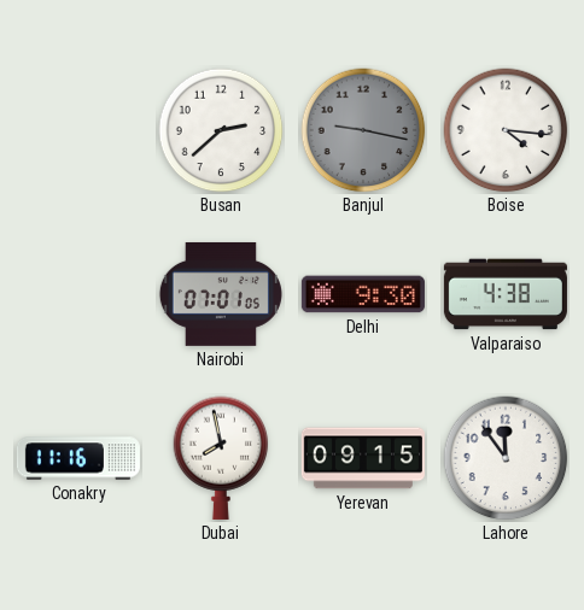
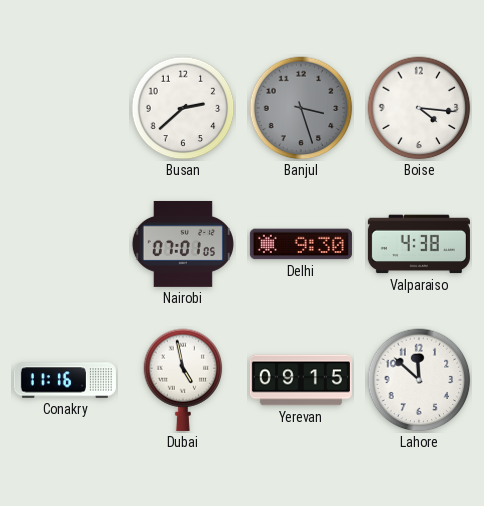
Banjul: 9:17 -> 3:27
Dubai: 7:58 -> 4:58
Lahore: 11:54 -> 11:52
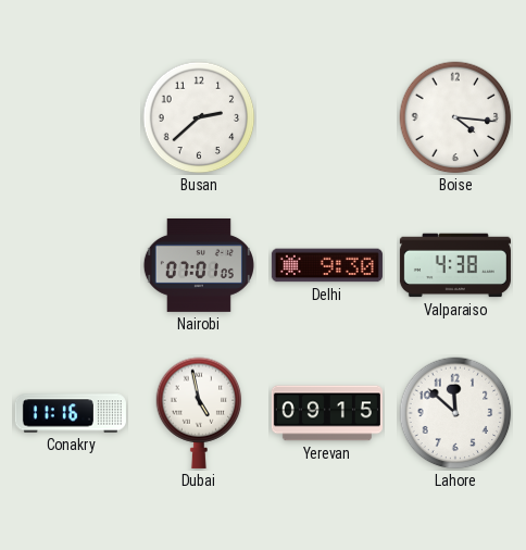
Banjul: 3:27 -> none
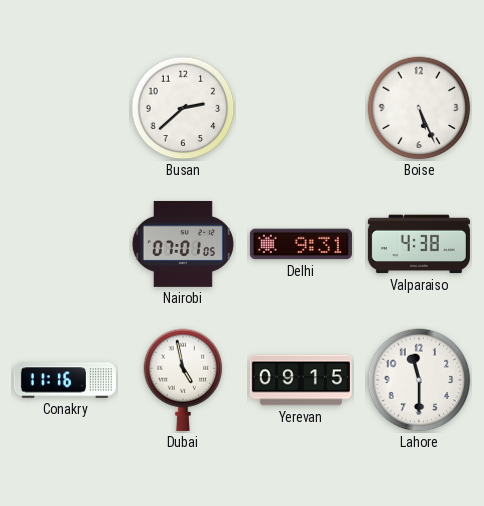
Boise: 4:16 -> 5:26
Delhi: 9:30 -> 9:31
Lahore: 11:52 -> 11:30
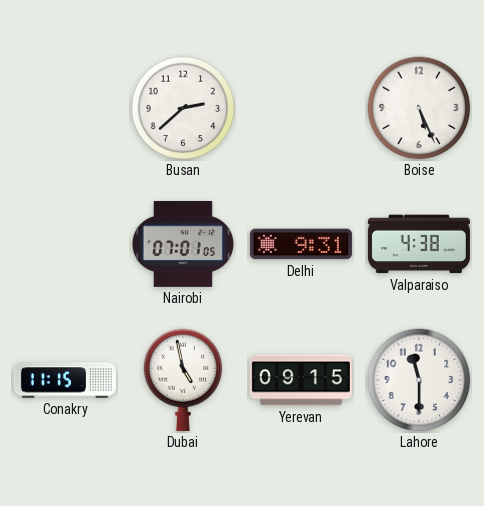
Conakry: 11:16 -> 11:15
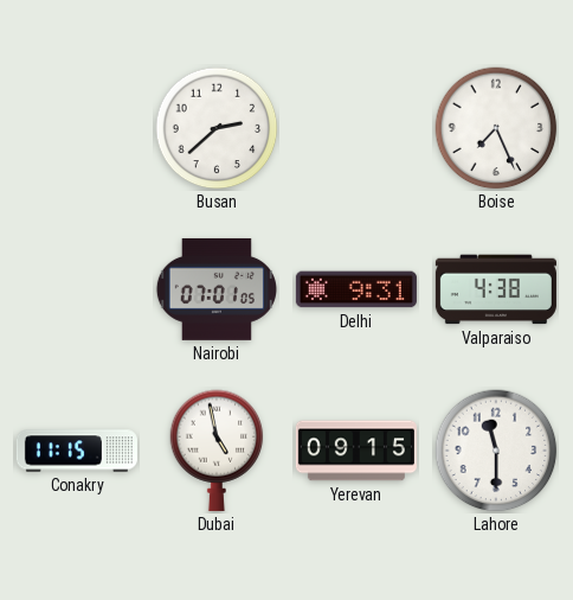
Boise: 5:26 -> 7:26
